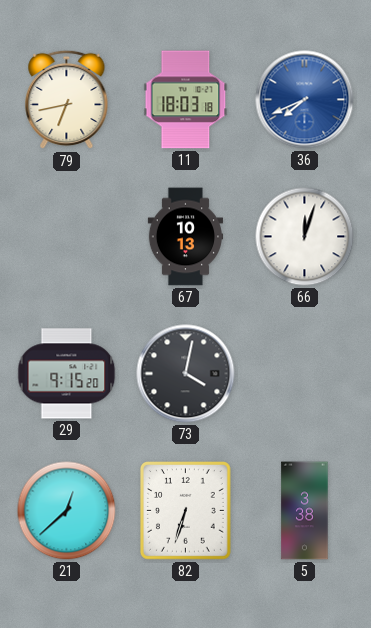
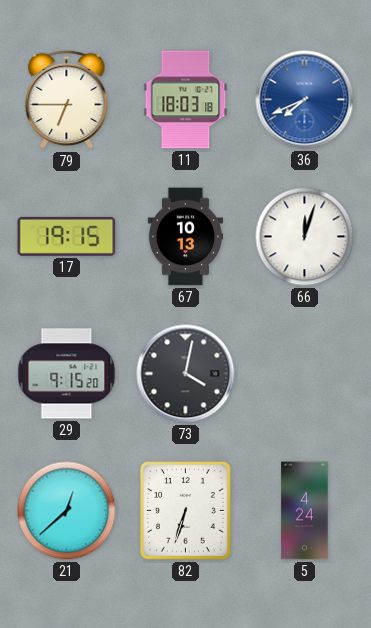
79: 6:43 -> 6:45
17: none -> 19:15
5: 3:38 -> 4:24
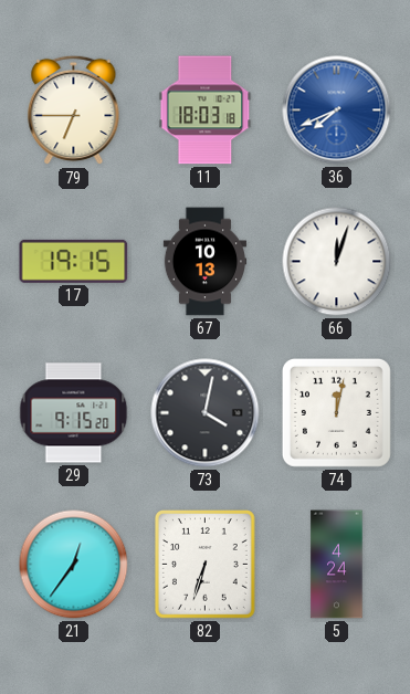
74: none -> 12:02
21: 12:38 -> 12:36
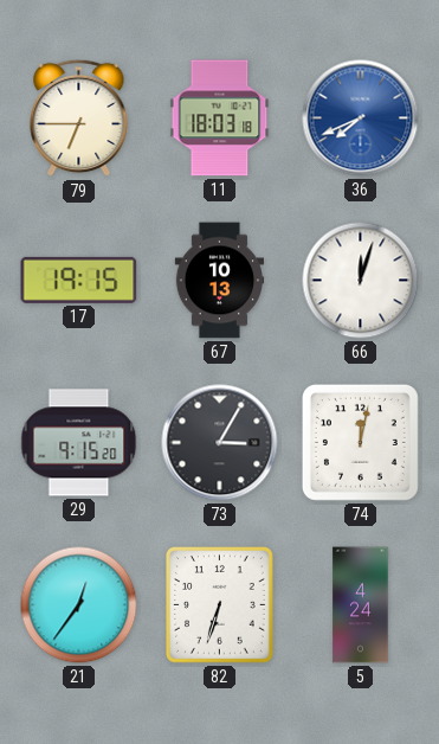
73: 4:02 -> 3:05
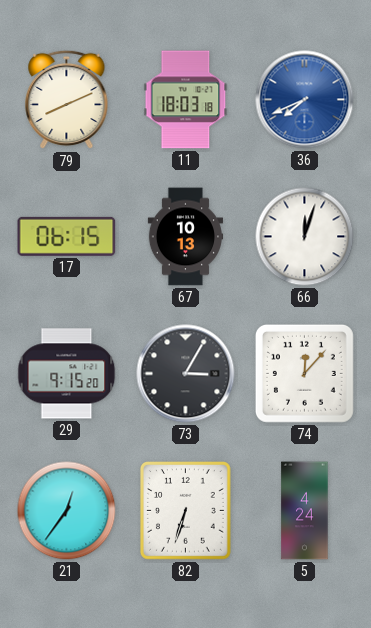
79: 6:45 -> 8:11
17: 19:15 -> 06:15
74: 12:02 -> 12:07
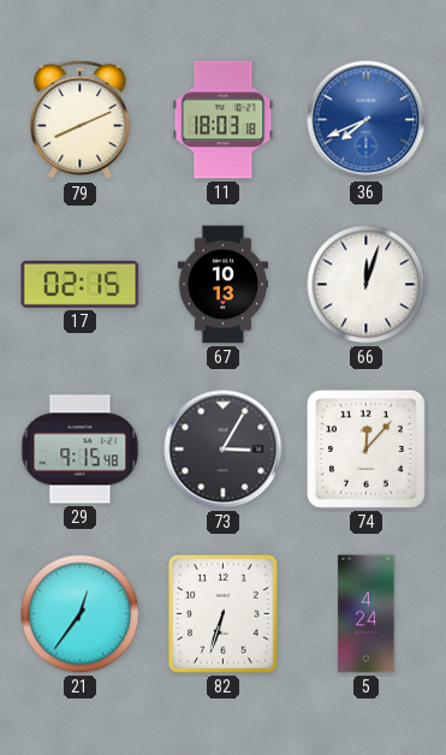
17: 06:15 -> 02:15
29: 9:15:20 -> 9:15:48
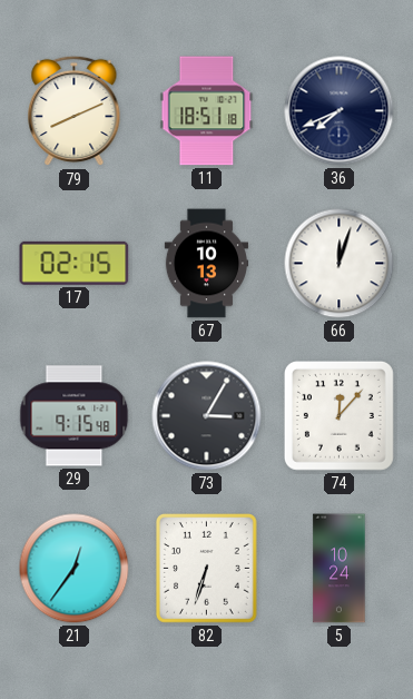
11: 18:03 -> 18:51
36 dial: blue -> navy
5: 4:24 -> 10:24
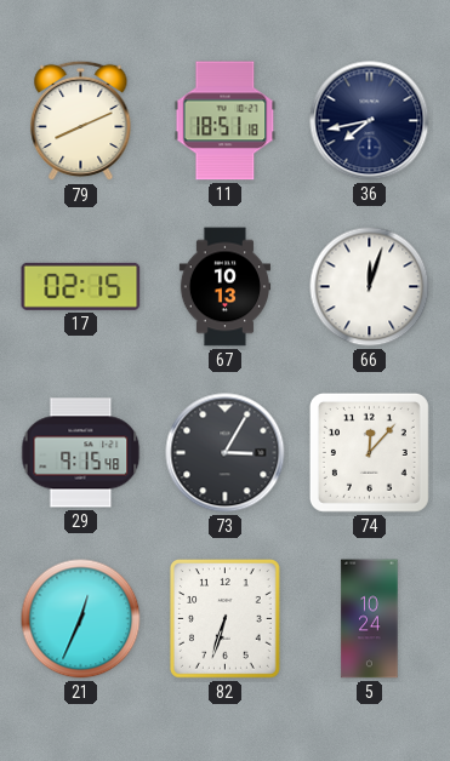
36: 7:41 -> 7:43
21: 12:36 -> 12:34
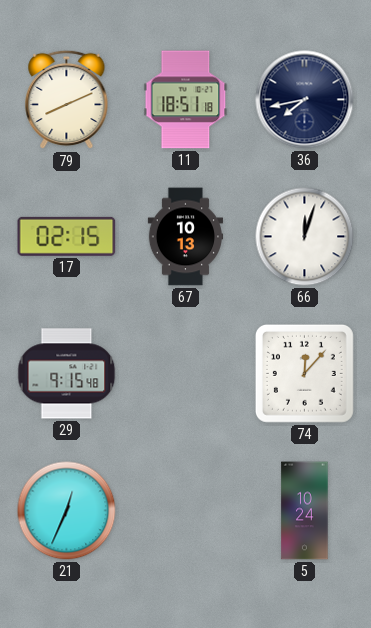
73: 3:05 -> none
82: 6:33 -> none
